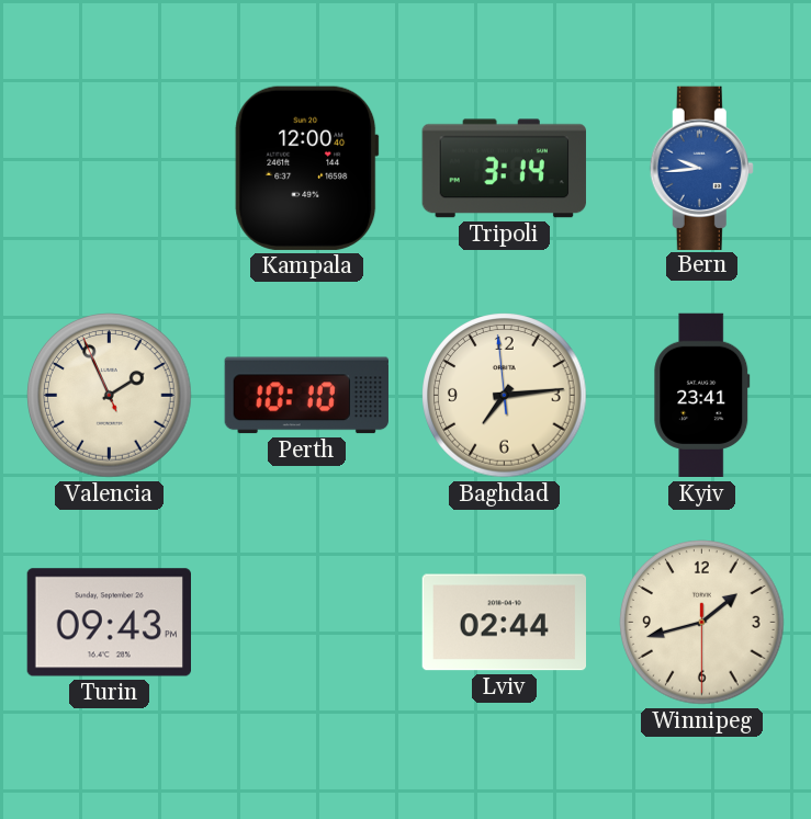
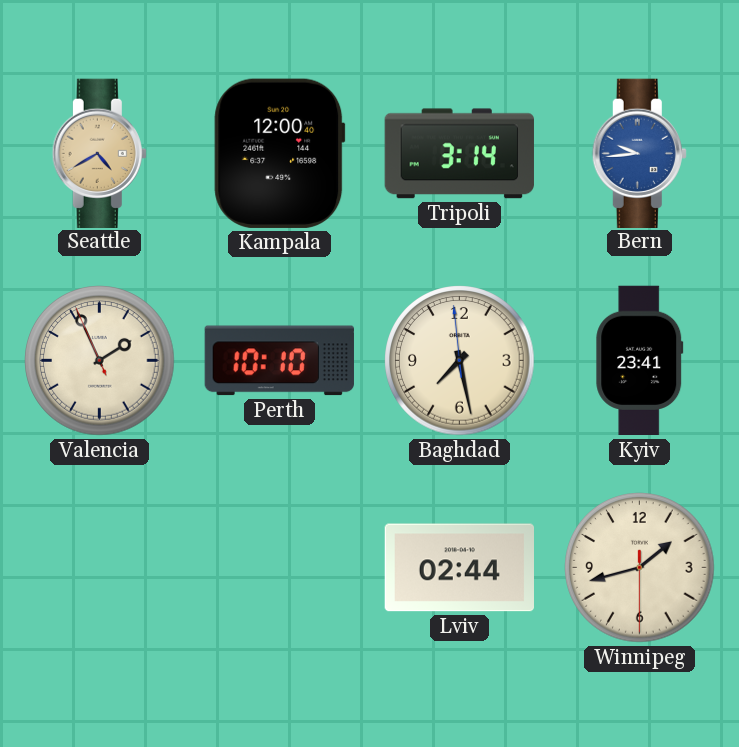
Seattle: none -> 4:40
Baghdad: 7:13 -> 7:27
Turin: 09:43 -> none
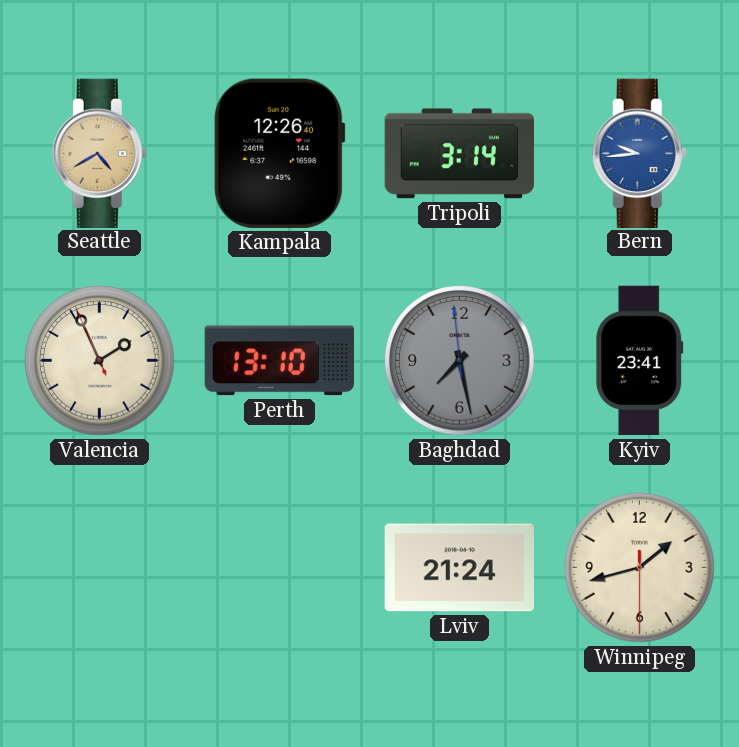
Kampala: 12:00 -> 12:26
Perth: 10:10 -> 13:10
Baghdad dial: cream -> grey
Lviv: 02:44 -> 21:24
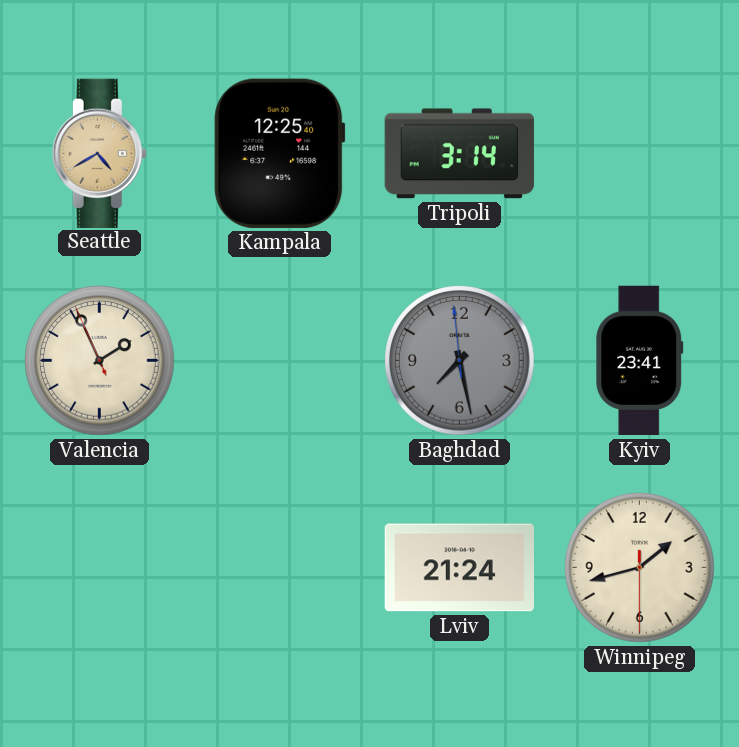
Kampala: 12:26 -> 12:25
Bern: 9:44 -> none
Perth: 13:10 -> none
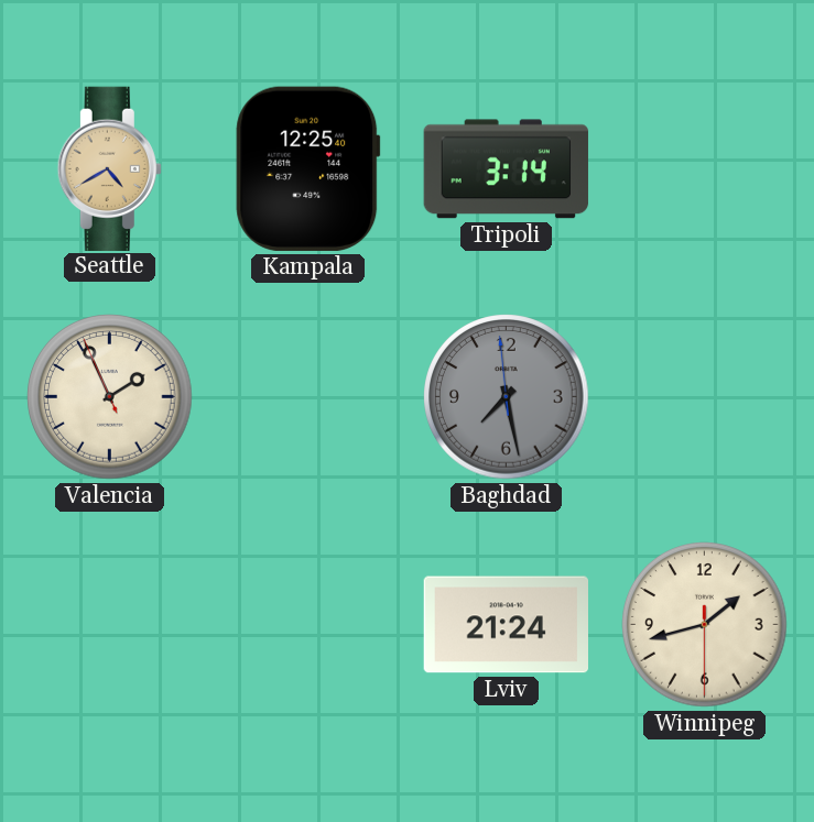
Kyiv: 23:41 -> none
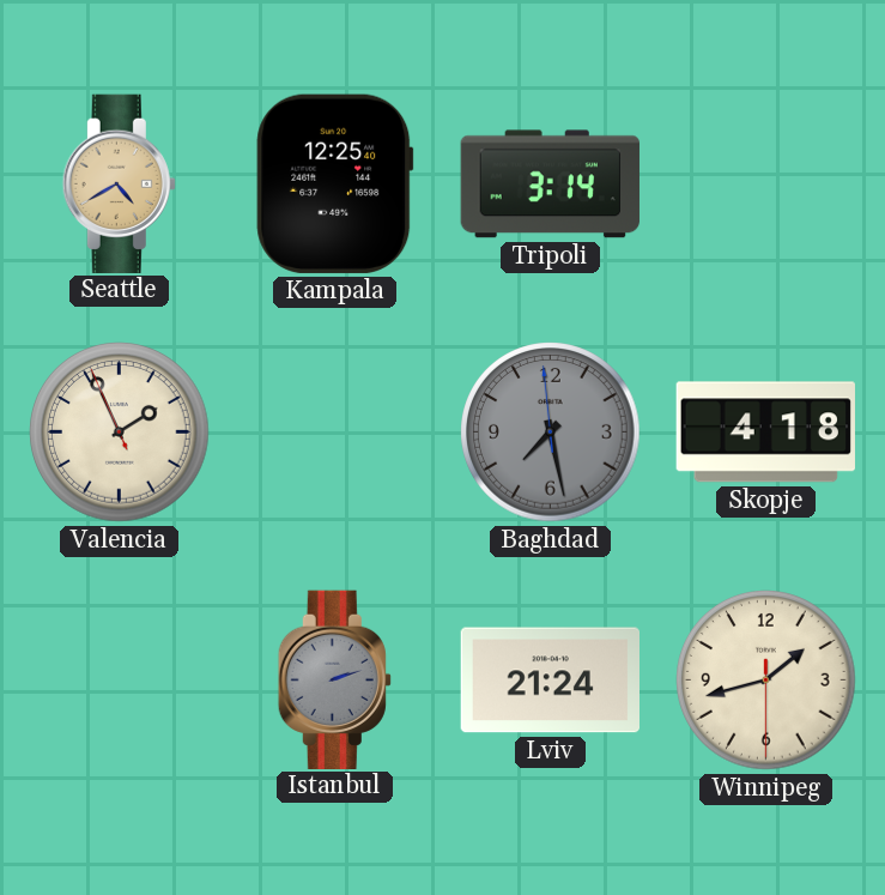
Skopje: none -> 4:18
Istanbul: none -> 2:12
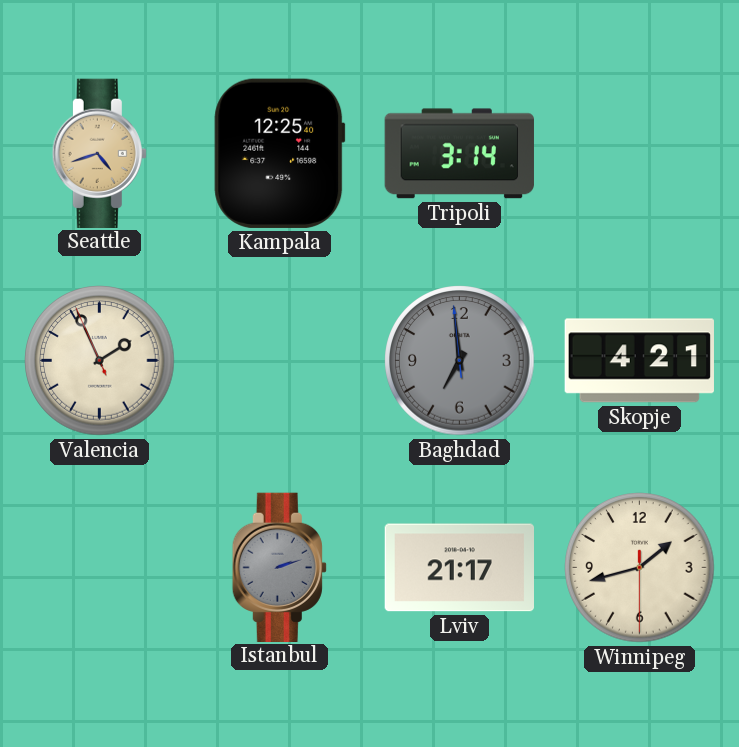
Seattle: 4:40 -> 4:42
Baghdad: 7:27 -> 6:58
Skopje: 4:18 -> 4:21
Lviv: 21:24 -> 21:17
